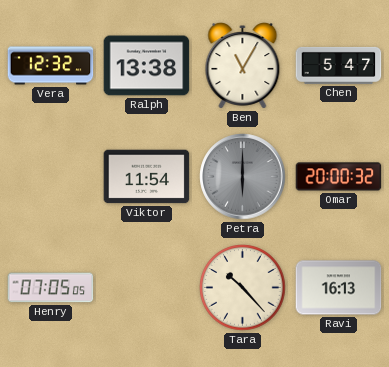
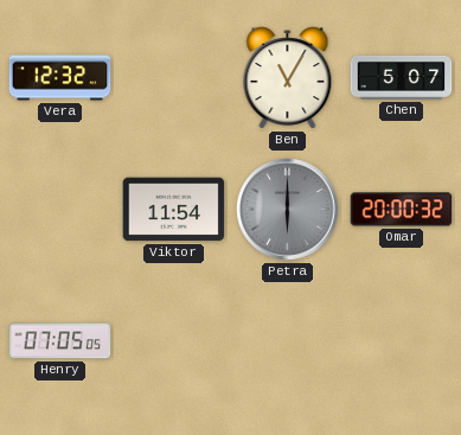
Ralph: 13:38 -> none
Chen: 5:47 -> 5:07
Tara: 10:23 -> none
Ravi: 16:13 -> none
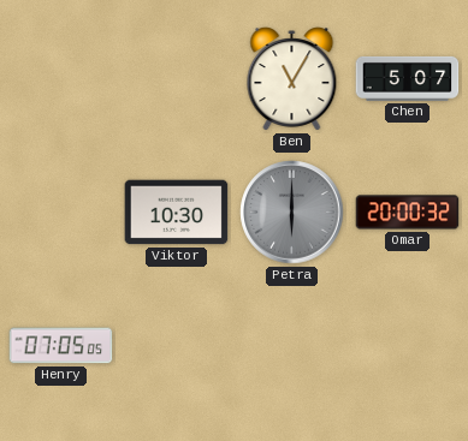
Vera: 12:32 -> none
Viktor: 11:54 -> 10:30
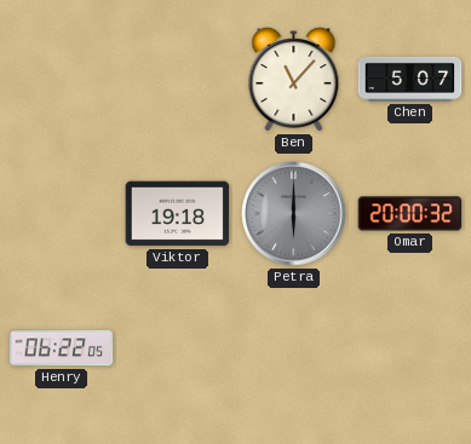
Ben: 11:05 -> 11:07
Viktor: 10:30 -> 19:18
Henry: 07:05 -> 06:22
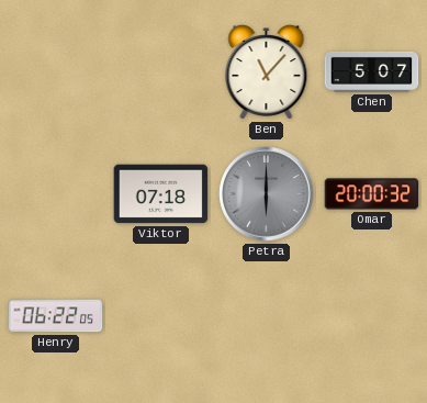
Viktor: 19:18 -> 07:18
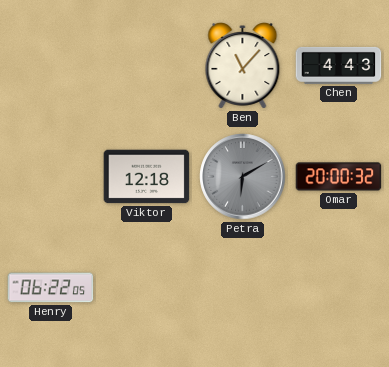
Chen: 5:07 -> 4:43
Viktor: 07:18 -> 12:18
Petra: 6:00 -> 6:10
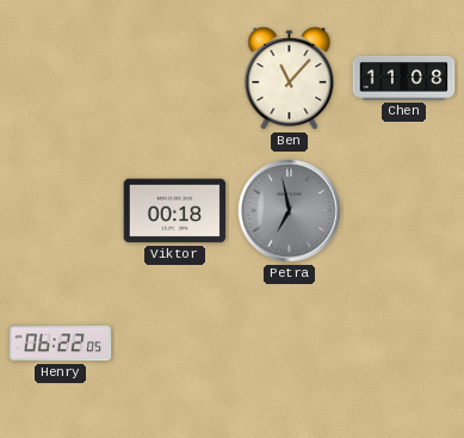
Chen: 4:43 -> 11:08
Viktor: 12:18 -> 00:18
Petra: 6:10 -> 6:58
Omar: 20:00 -> none
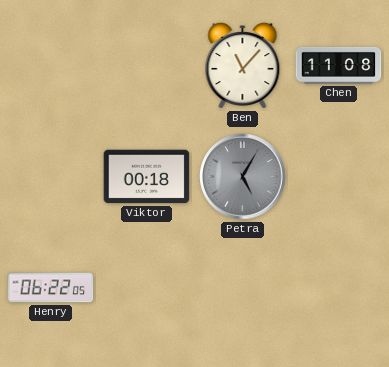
Petra: 6:58 -> 5:05
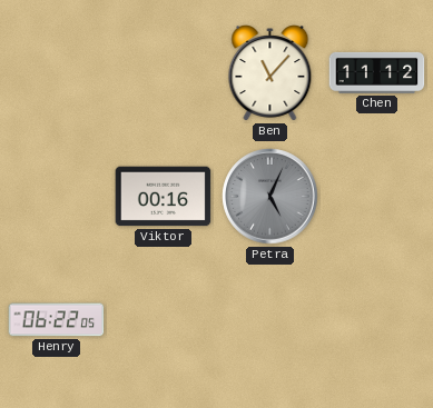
Chen: 11:08 -> 11:12
Viktor: 00:18 -> 00:16
Petra: 5:05 -> 5:04
